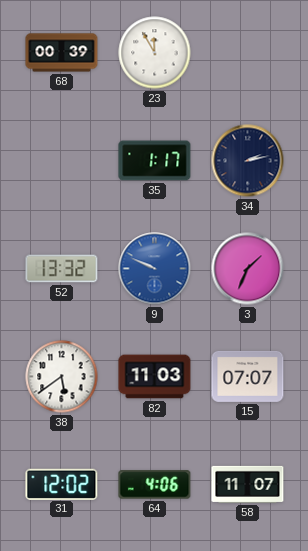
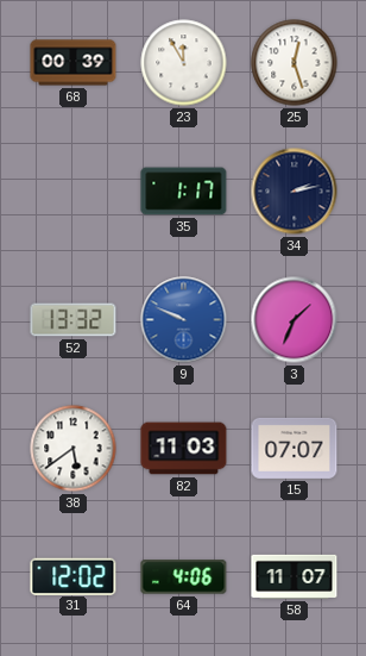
25: none -> 12:27
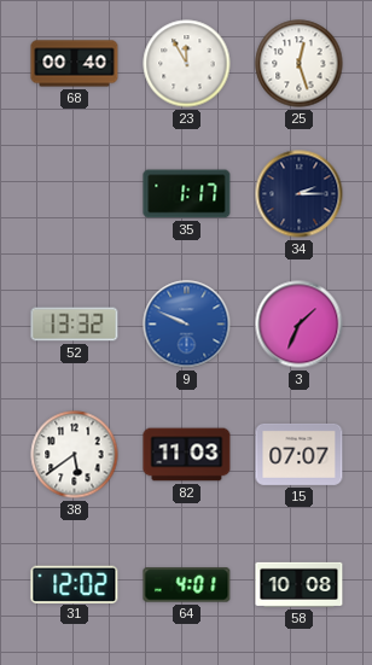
68: 00:39 -> 00:40
34: 2:13 -> 2:15
64: 4:06 -> 4:01
58: 11:07 -> 10:08
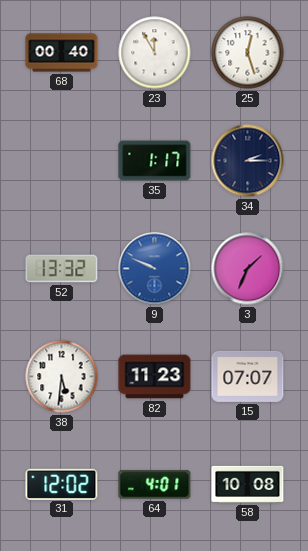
38: 5:39 -> 5:31
82: 11:03 -> 11:23
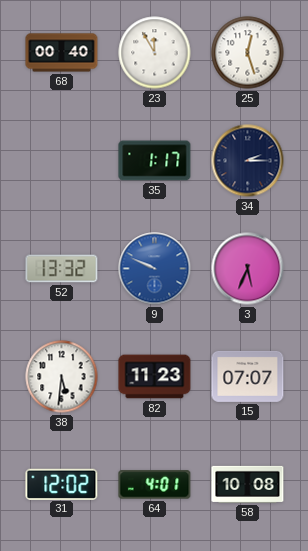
3: 1:34 -> 5:34
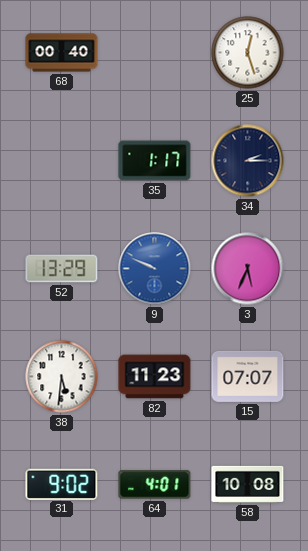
23: 11:55 -> none
52: 13:32 -> 13:29
31: 12:02 -> 9:02
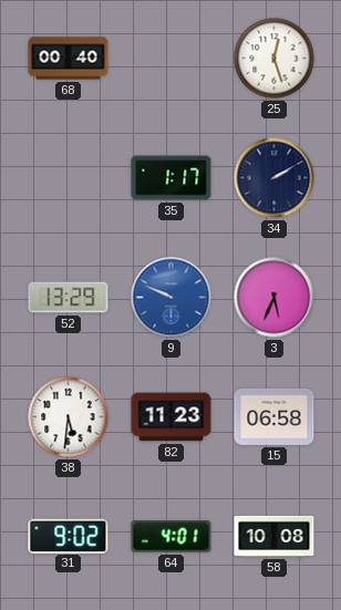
34: 2:15 -> 2:10
15: 07:07 -> 06:58
